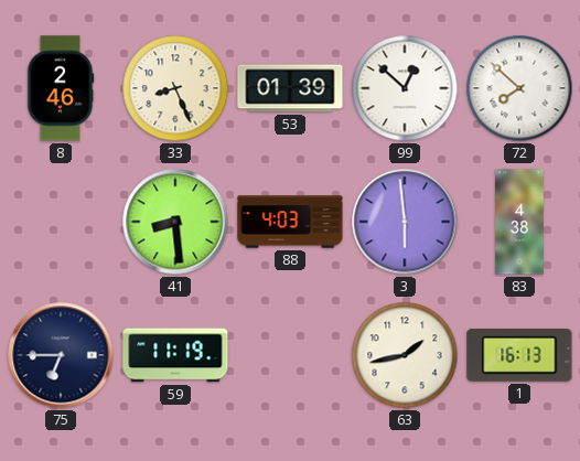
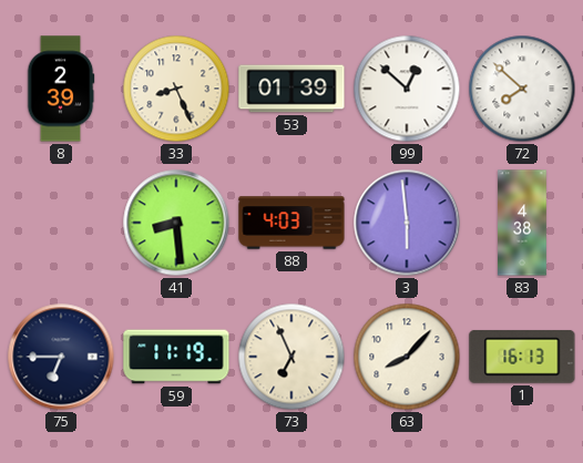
8: 2:46 -> 2:39
73: none -> 6:56
63: 1:43 -> 8:07
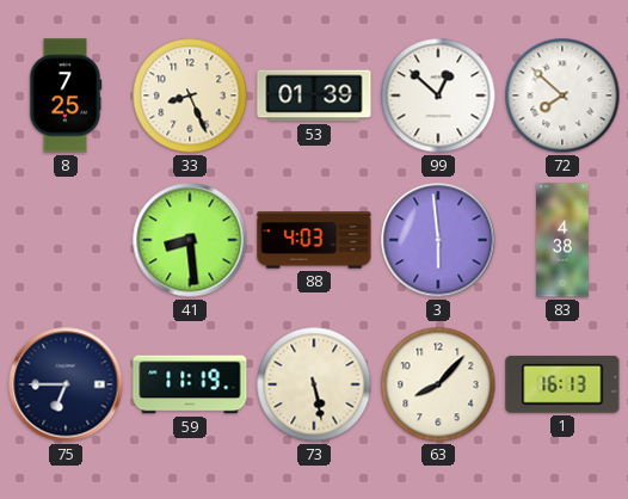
8: 2:39 -> 7:25
73: 6:56 -> 5:28
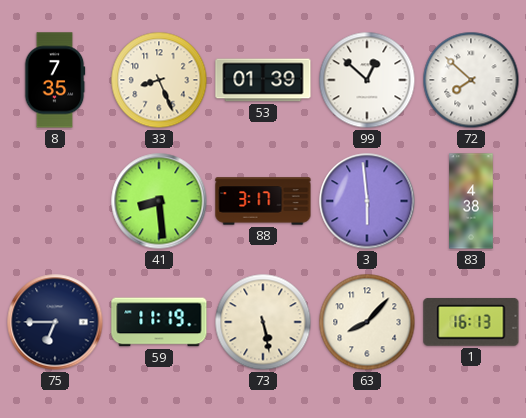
8: 7:25 -> 7:35
88: 4:03 -> 3:17
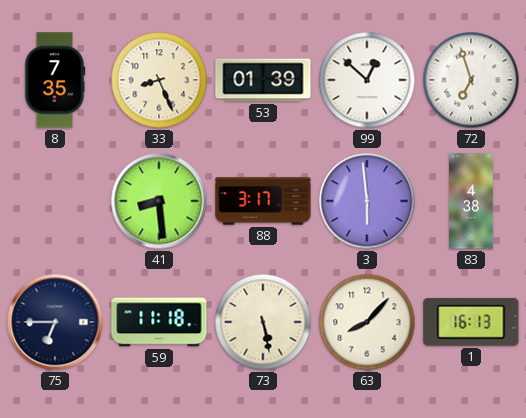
72: 7:52 -> 6:57
59: 11:19 -> 11:18
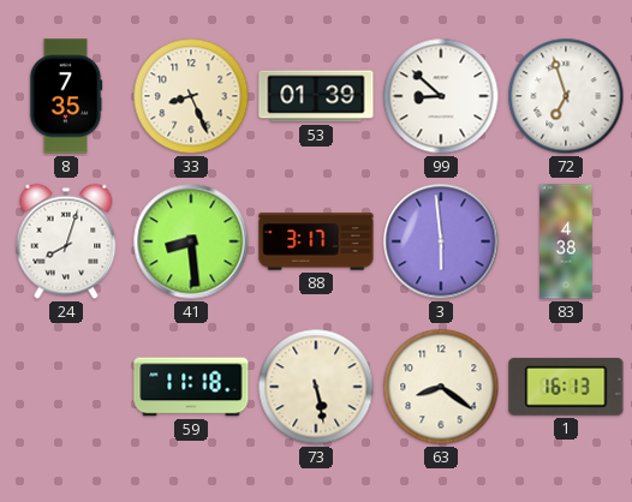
99: 12:52 -> 8:52
24: none -> 8:03
75: 6:45 -> none
63: 8:07 -> 8:21
